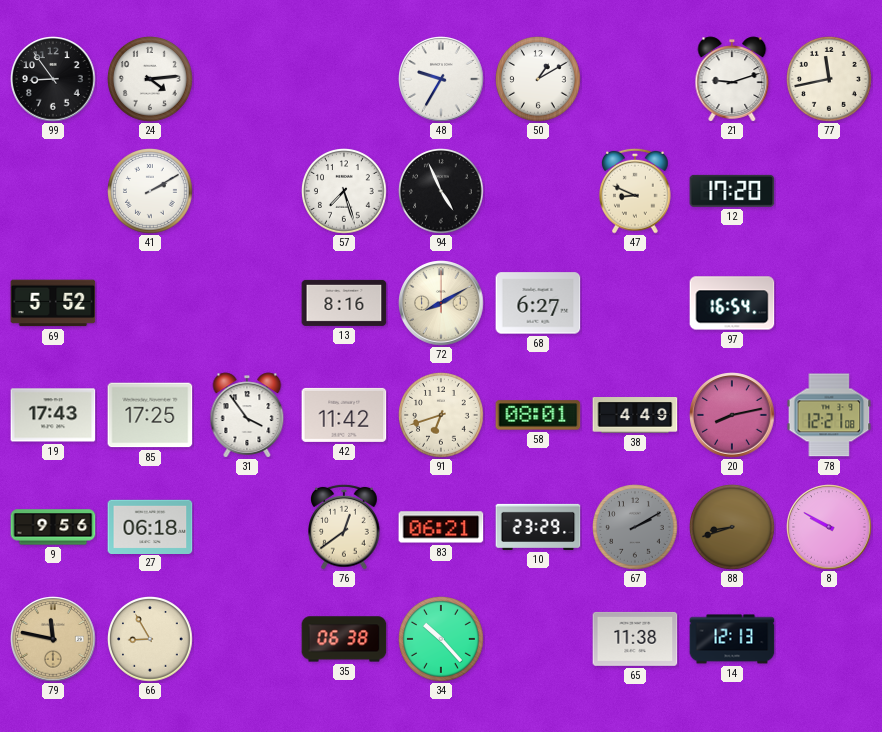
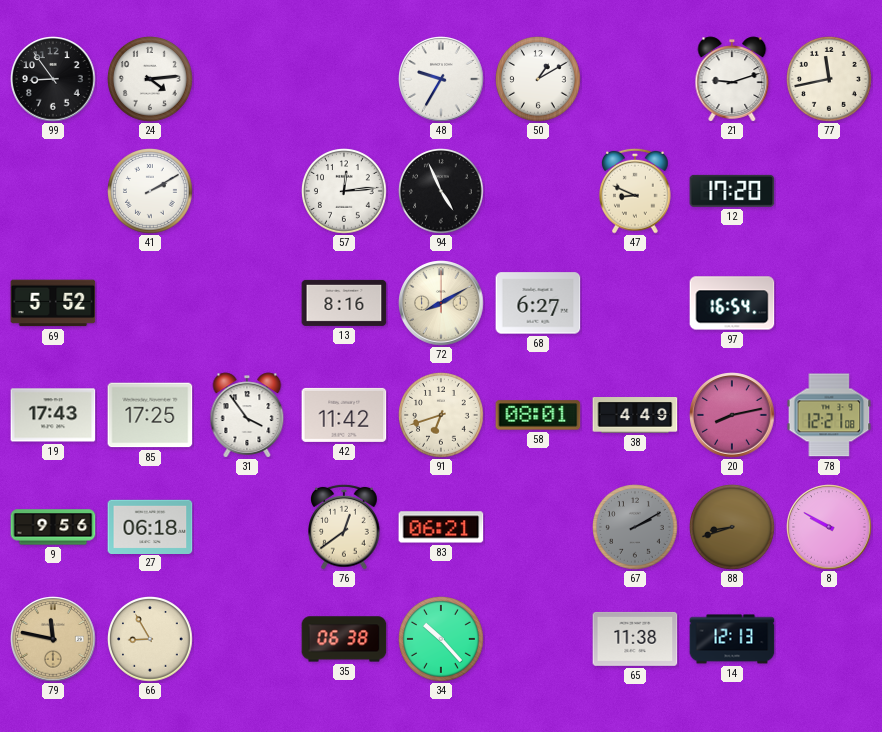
57: 7:27 -> 12:14
10: 23:29 -> none
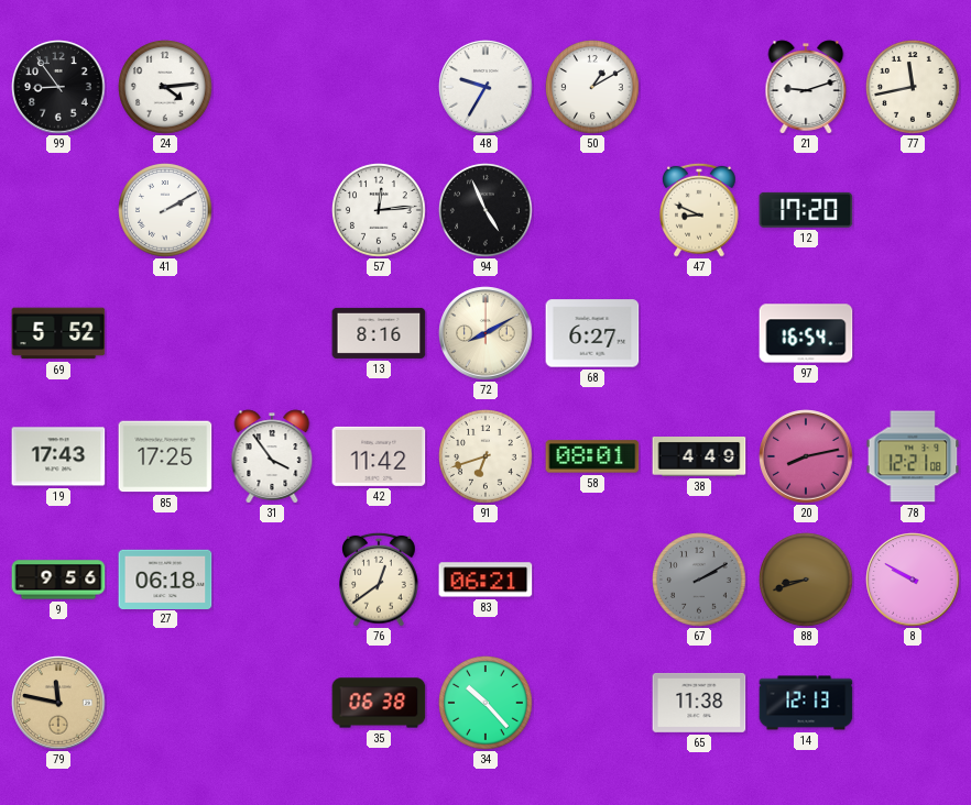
66: 8:55 -> none
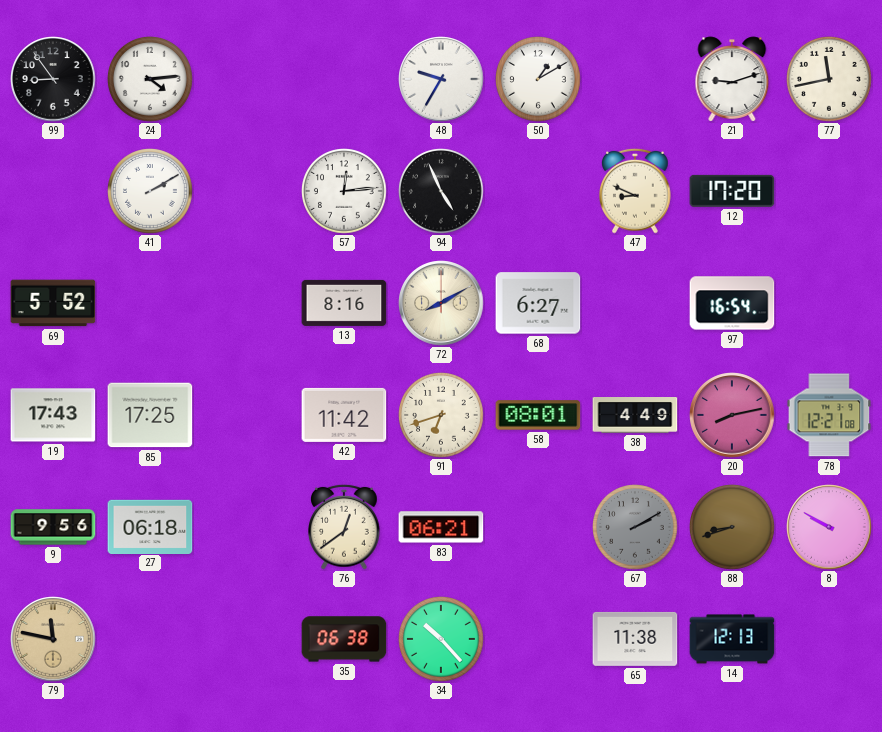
31: 3:54 -> none
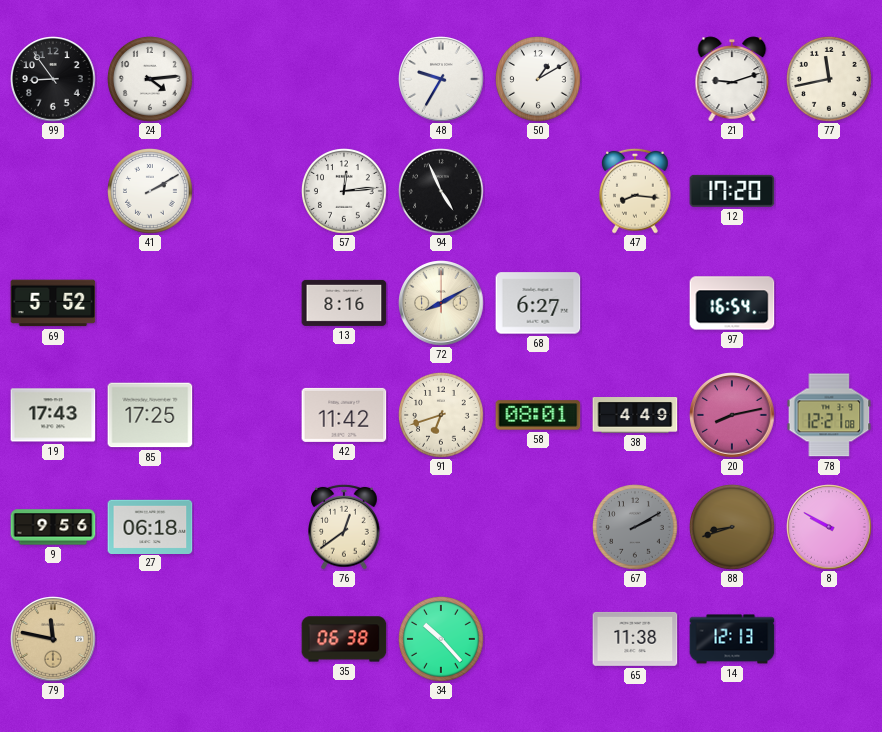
47: 8:49 -> 8:16
83: 06:21 -> none
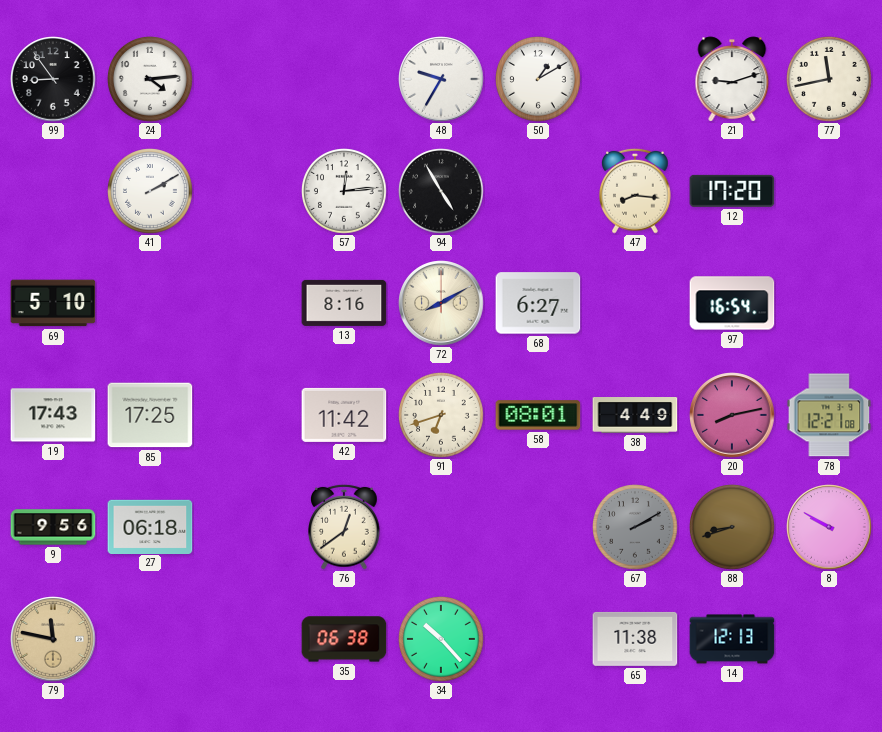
94: 4:56 -> 4:55
69: 5:52 -> 5:10
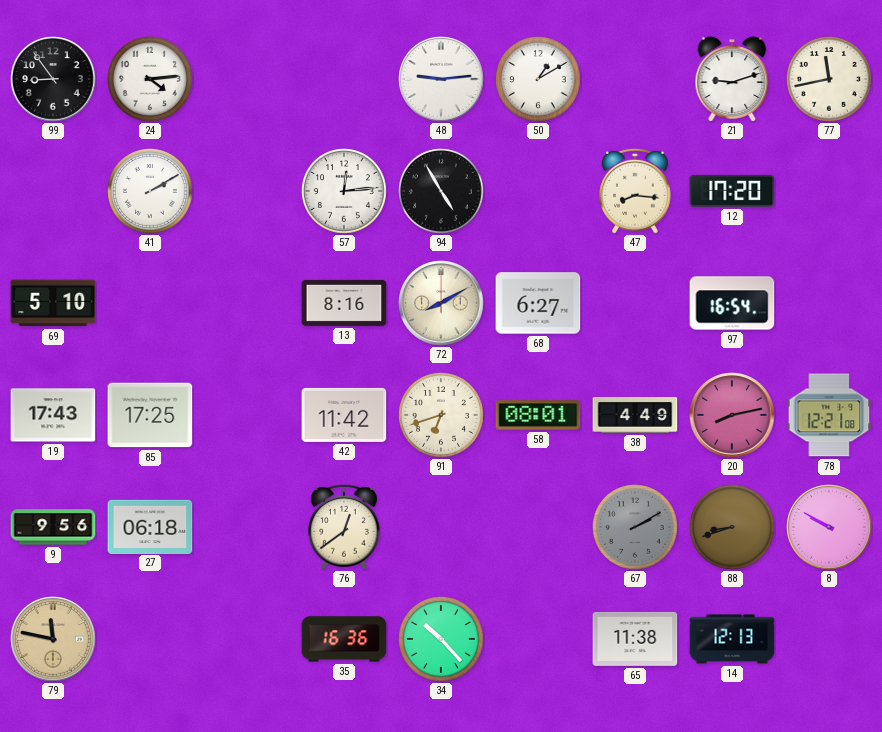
48: 9:35 -> 9:14
35: 06:38 -> 16:36
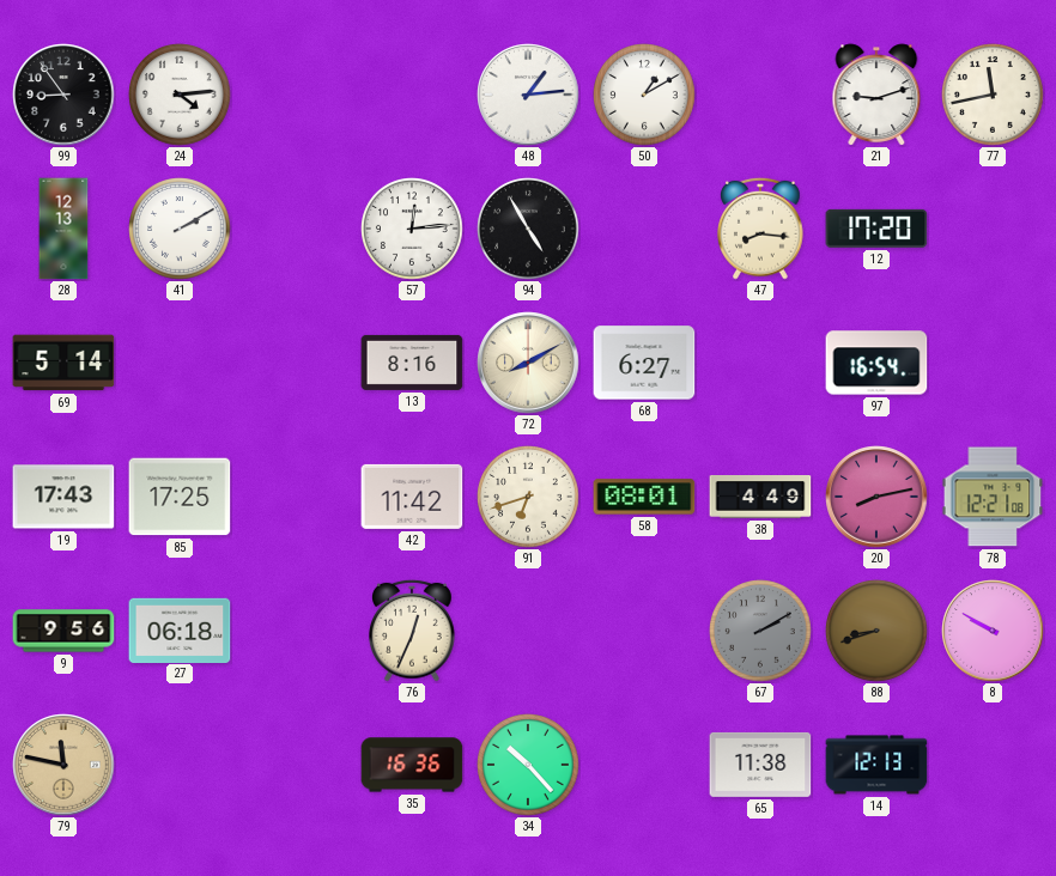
48: 9:14 -> 1:14
28: none -> 12:13
69: 5:10 -> 5:14
76: 12:39 -> 12:34
